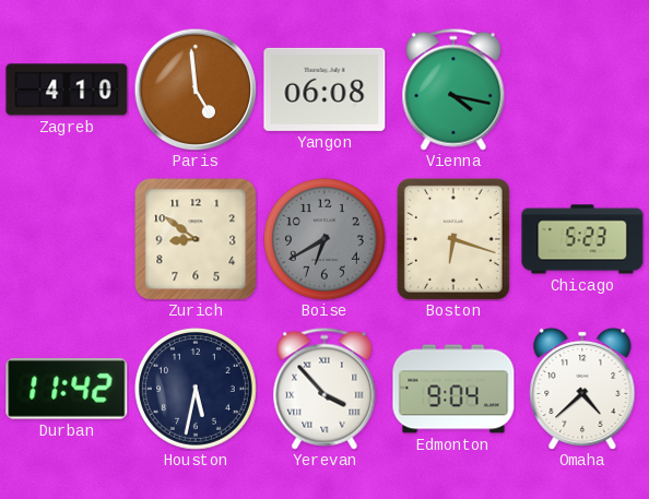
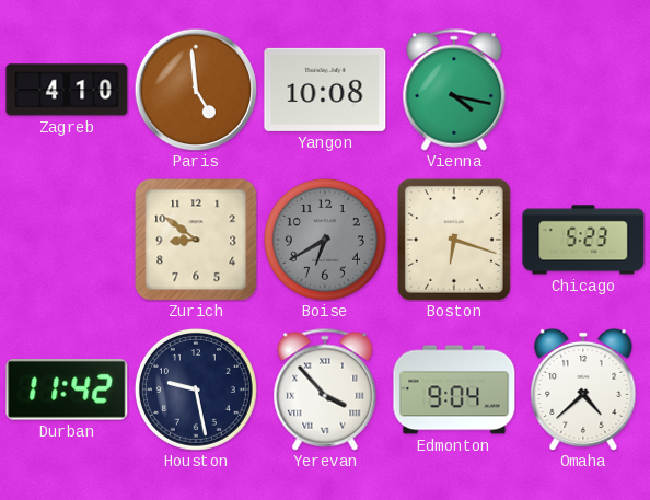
Yangon: 06:08 -> 10:08
Houston: 5:32 -> 9:28
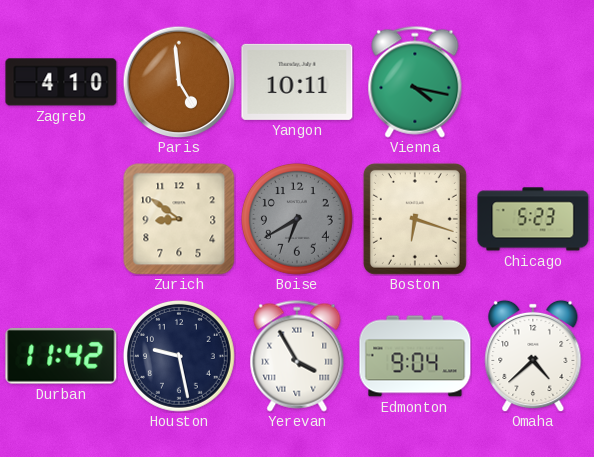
Yangon: 10:08 -> 10:11
Yerevan: 3:53 -> 3:55
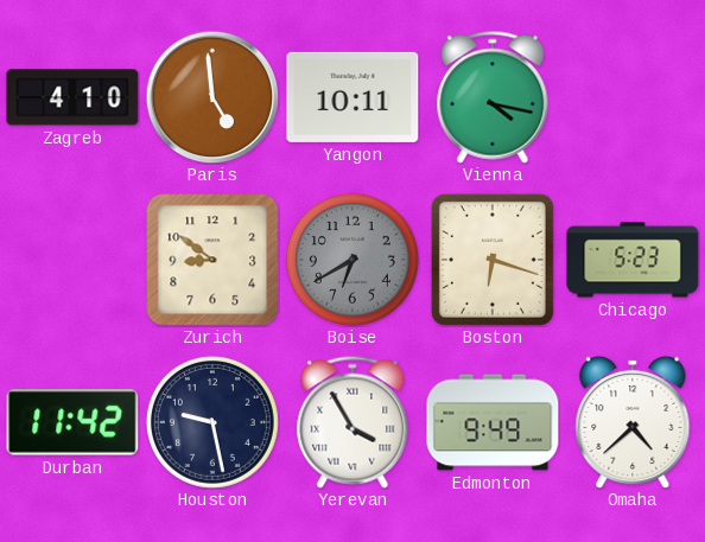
Edmonton: 9:04 -> 9:49
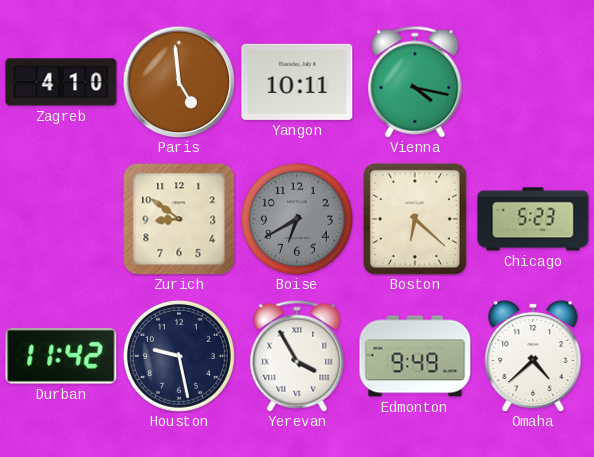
Boston: 6:18 -> 6:22
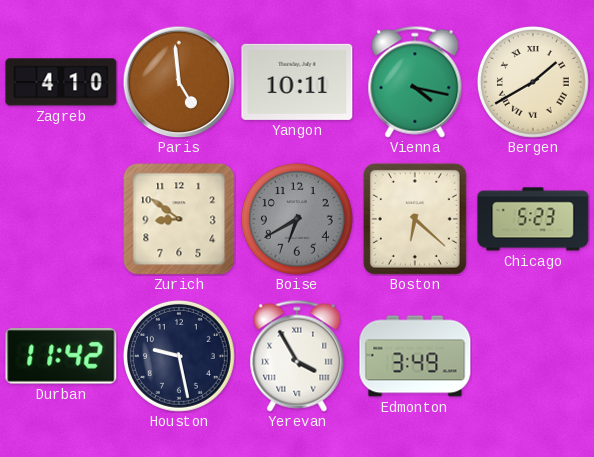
Bergen: none -> 1:40
Edmonton: 9:49 -> 3:49
Omaha: 4:38 -> none
